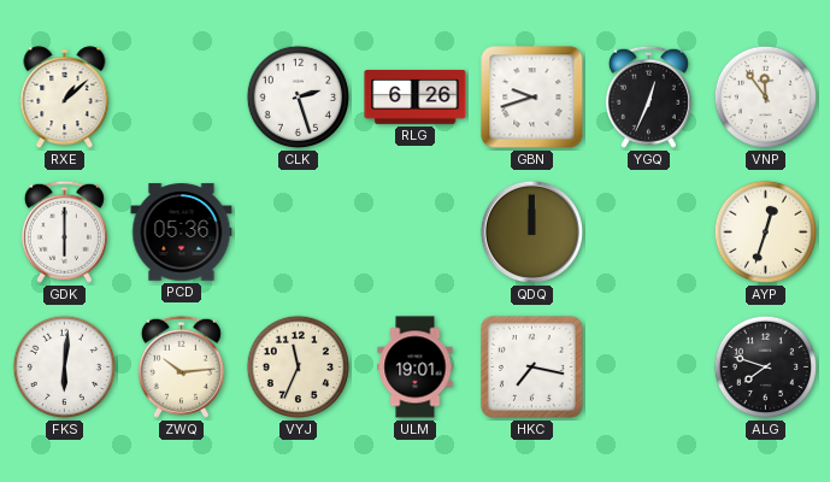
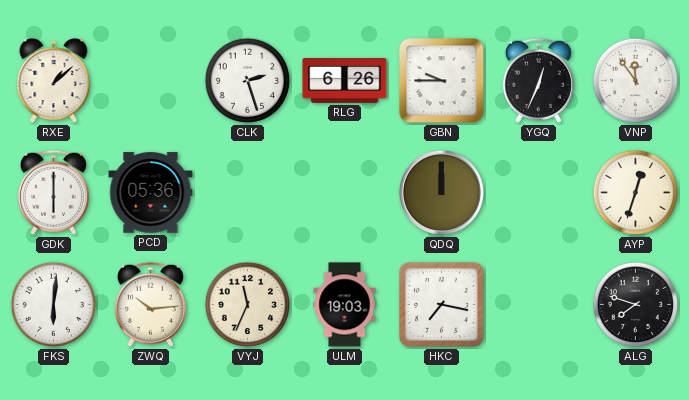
GBN: 9:42 -> 9:45
ULM: 19:01 -> 19:03
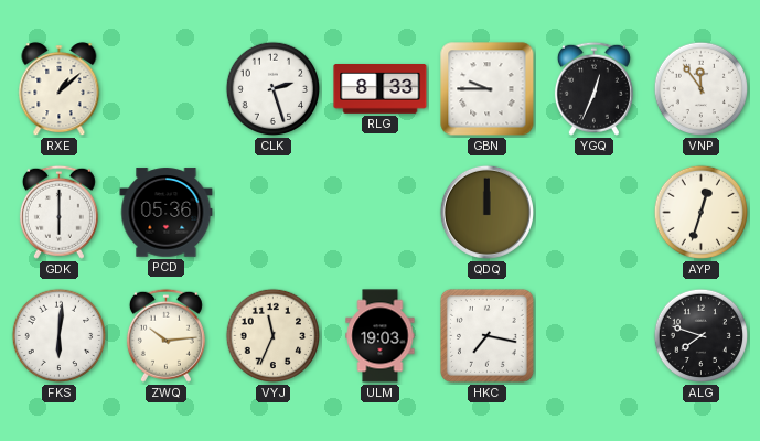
RLG: 6:26 -> 8:33
